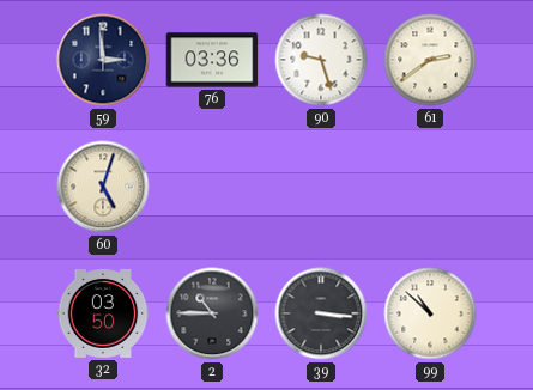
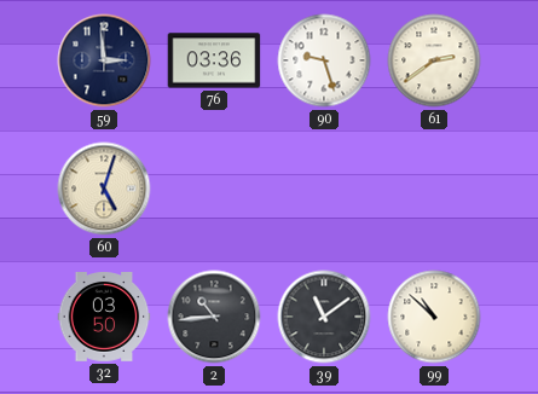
2: 10:45 -> 10:44
39: 3:16 -> 11:09
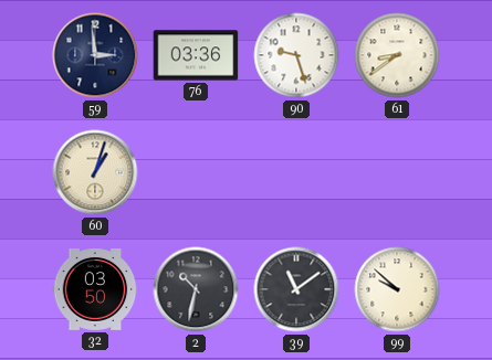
61: 2:39 -> 8:39
60: 5:03 -> 1:03
2: 10:44 -> 10:32
99: 10:52 -> 9:52
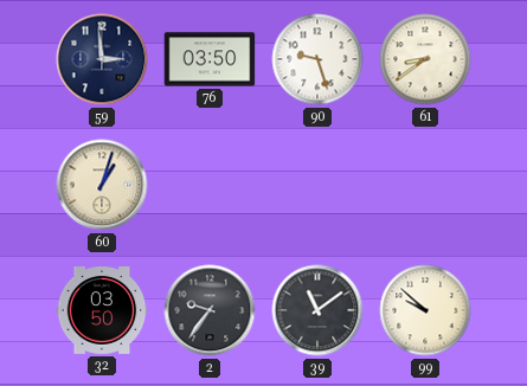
76: 03:36 -> 03:50
2: 10:32 -> 9:36
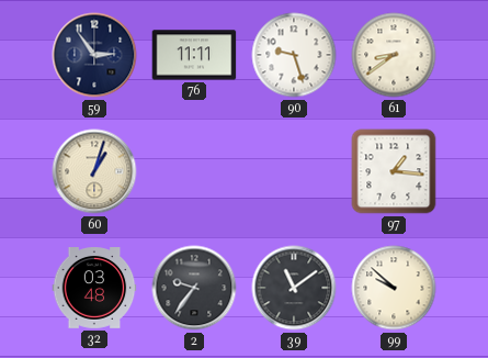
59: 2:59 -> 2:54
76: 03:50 -> 11:11
97: none -> 1:16
32: 03:50 -> 03:48
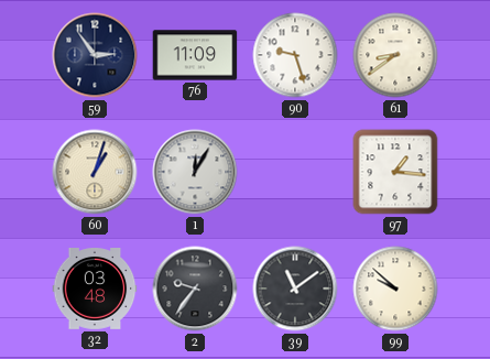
76: 11:11 -> 11:09
1: none -> 12:05
